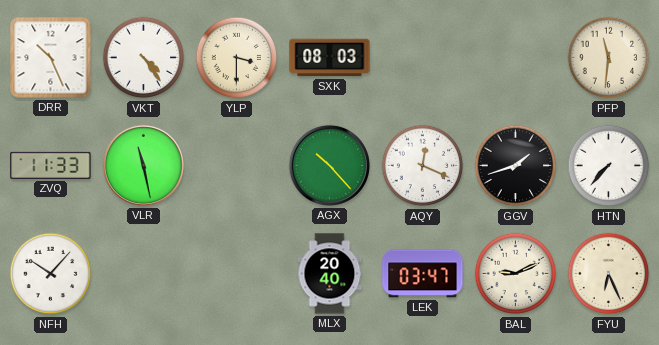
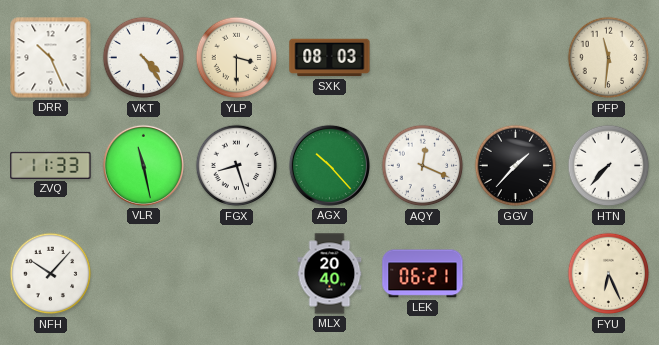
FGX: none -> 8:27
GGV: 1:42 -> 1:37
LEK: 03:47 -> 06:21
BAL: 9:11 -> none
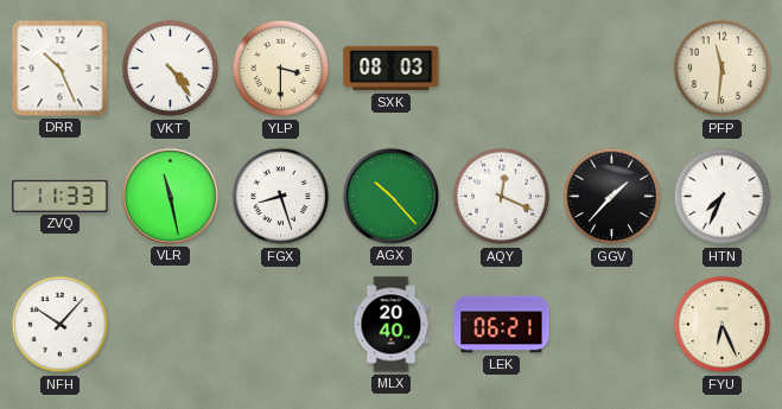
HTN: 7:37 -> 7:34
